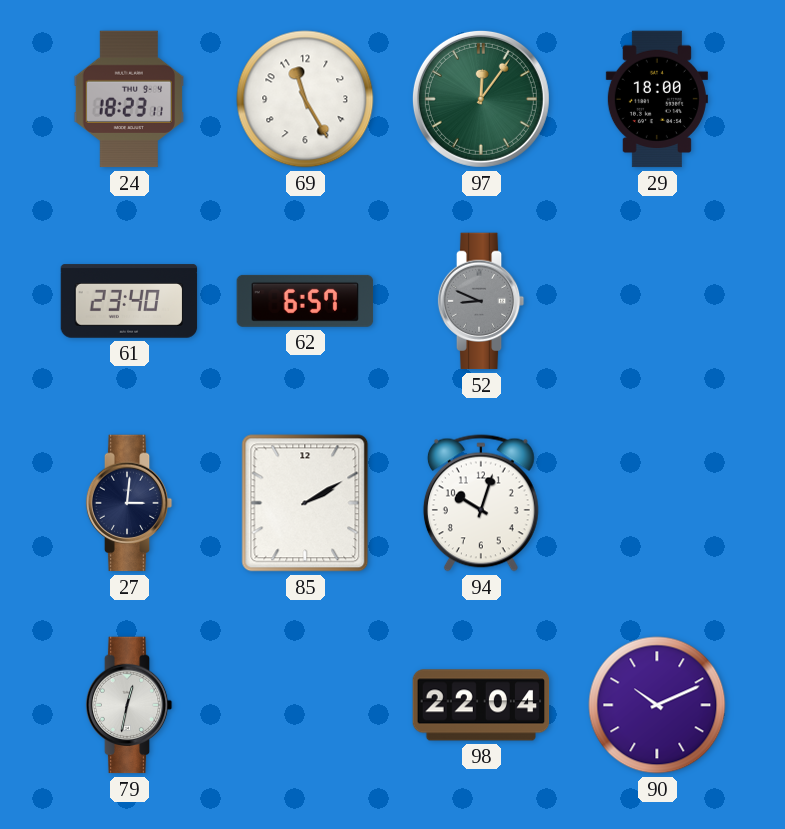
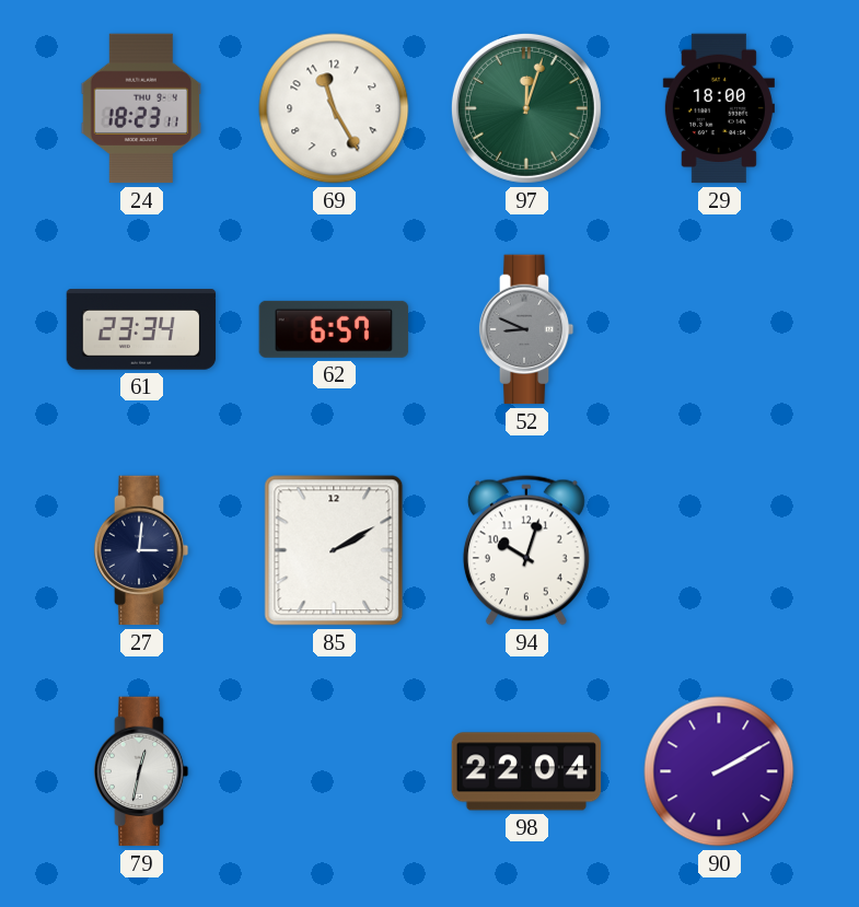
97: 12:06 -> 12:03
61: 23:40 -> 23:34
90: 10:11 -> 2:10
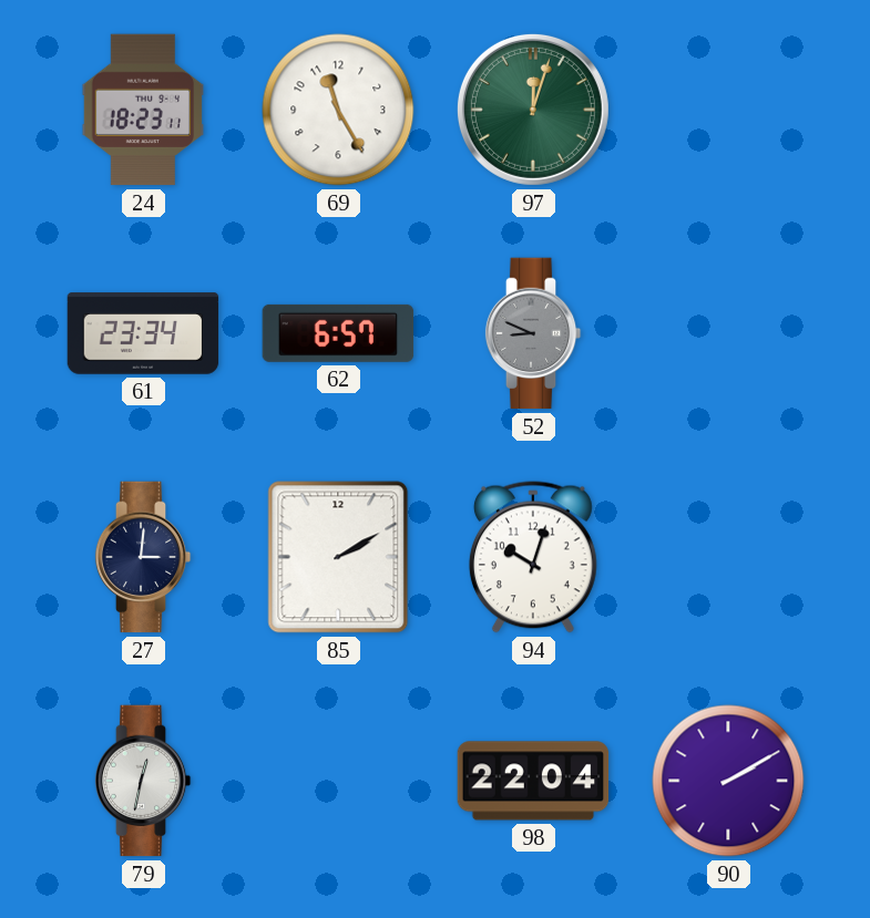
29: 18:00 -> none
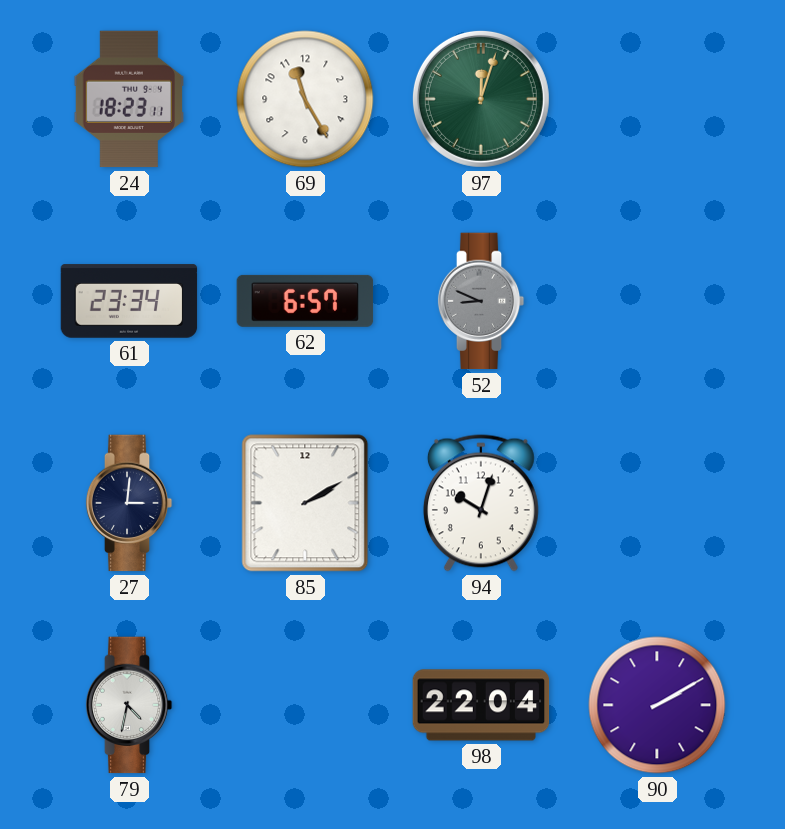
79: 12:32 -> 4:32
